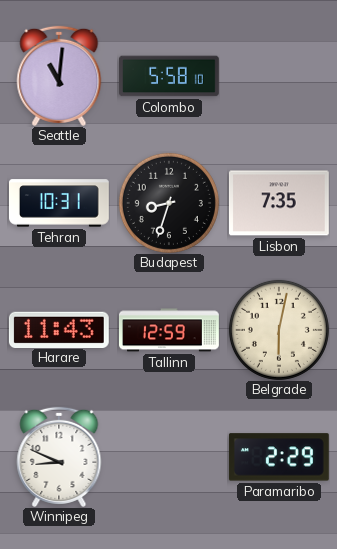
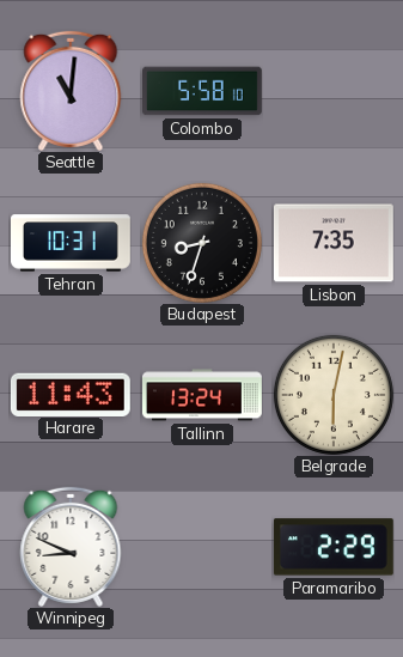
Tallinn: 12:59 -> 13:24
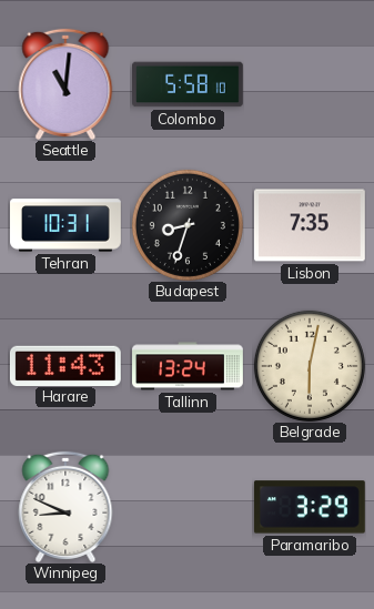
Paramaribo: 2:29 -> 3:29
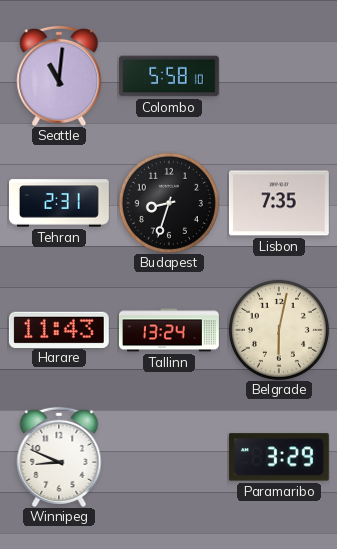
Tehran: 10:31 -> 2:31
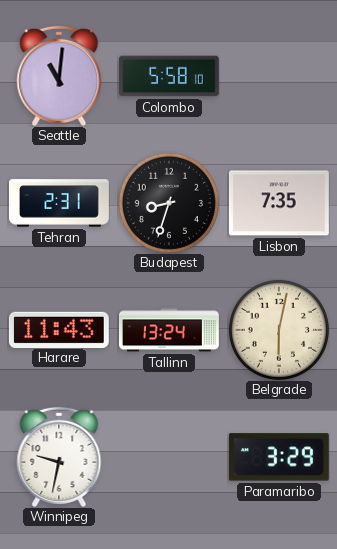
Winnipeg: 8:49 -> 9:32
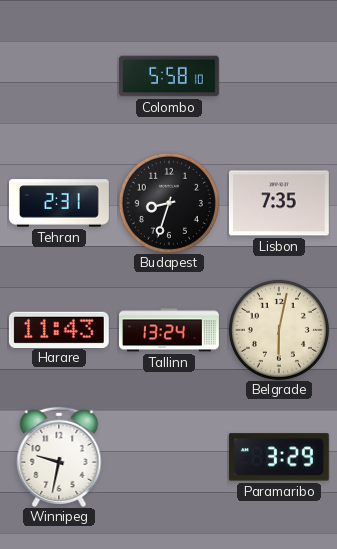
Seattle: 11:01 -> none
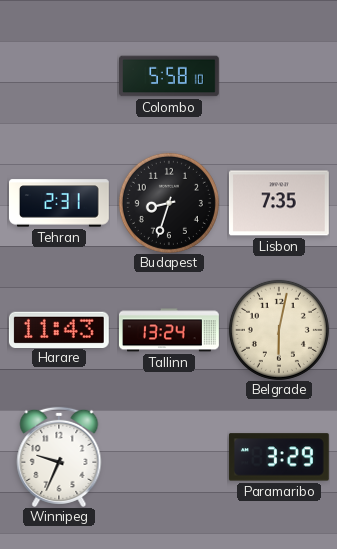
Winnipeg: 9:32 -> 9:34
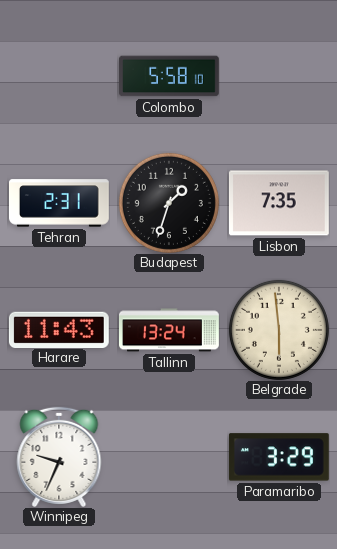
Budapest: 8:33 -> 1:33
Belgrade: 6:02 -> 5:59
